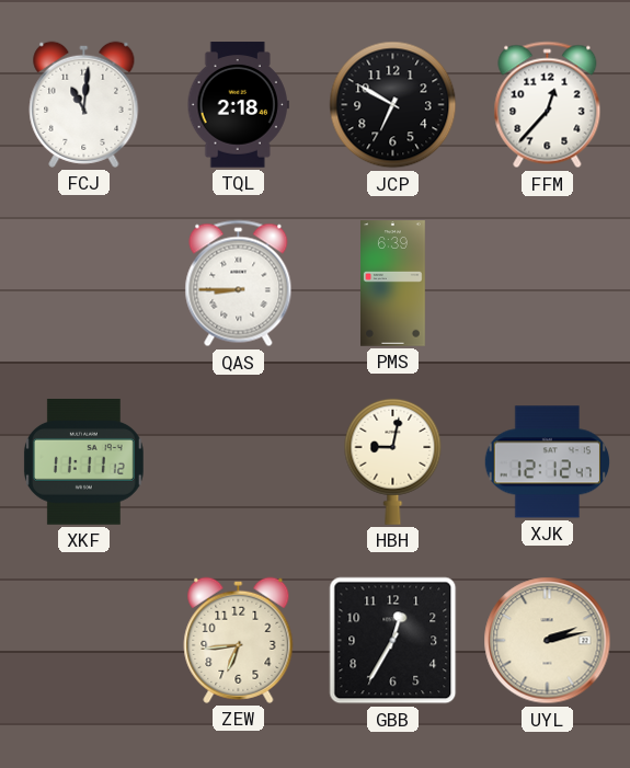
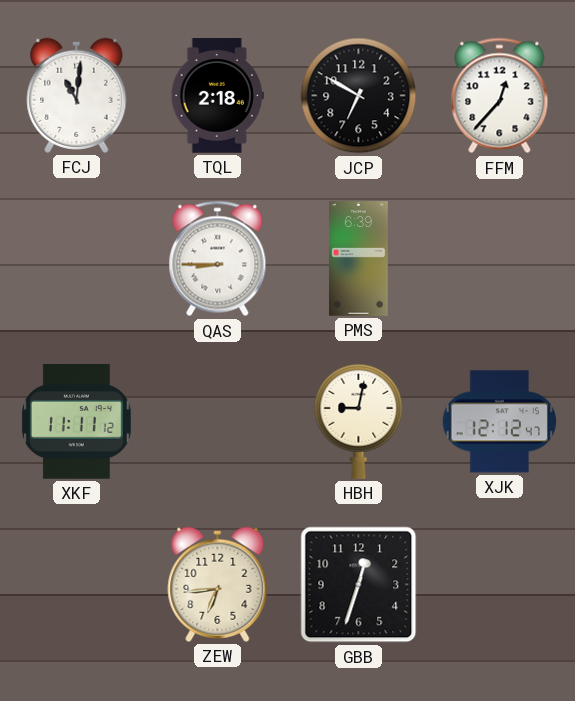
GBB: 12:35 -> 12:33
UYL: 2:13 -> none
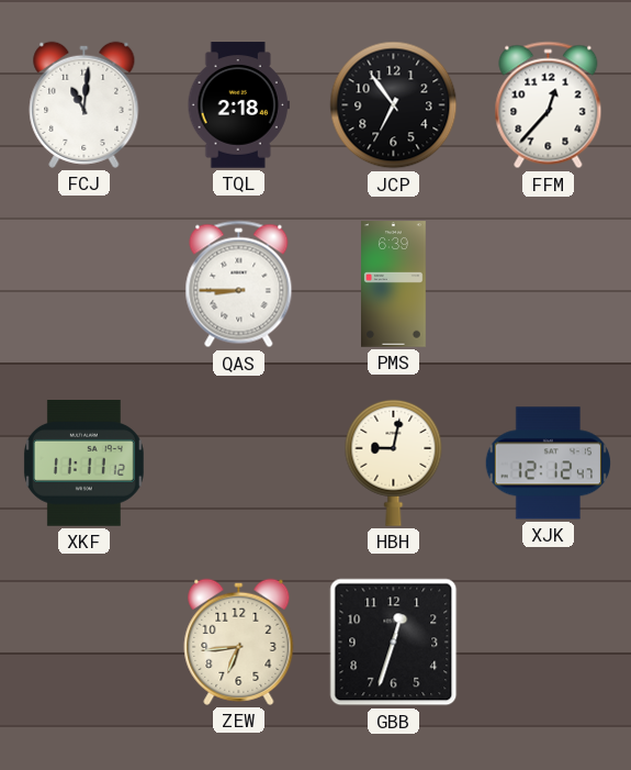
JCP: 6:50 -> 6:54
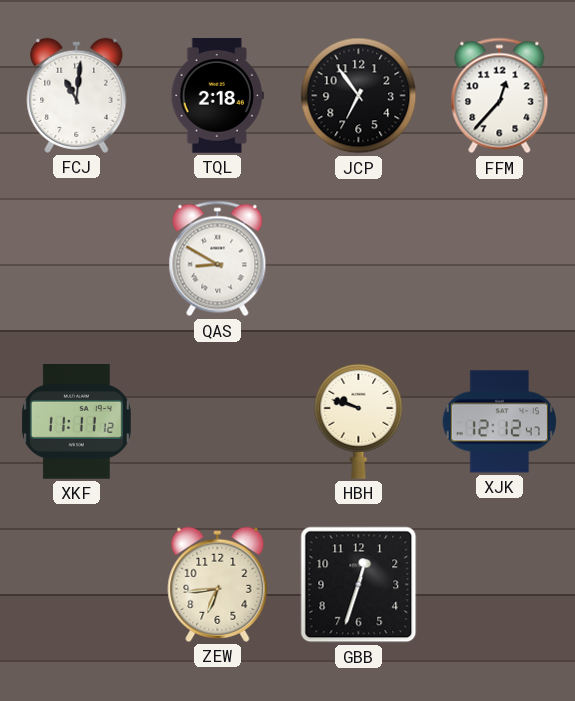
QAS: 8:45 -> 8:50
PMS: 6:39 -> none
HBH: 9:02 -> 9:48
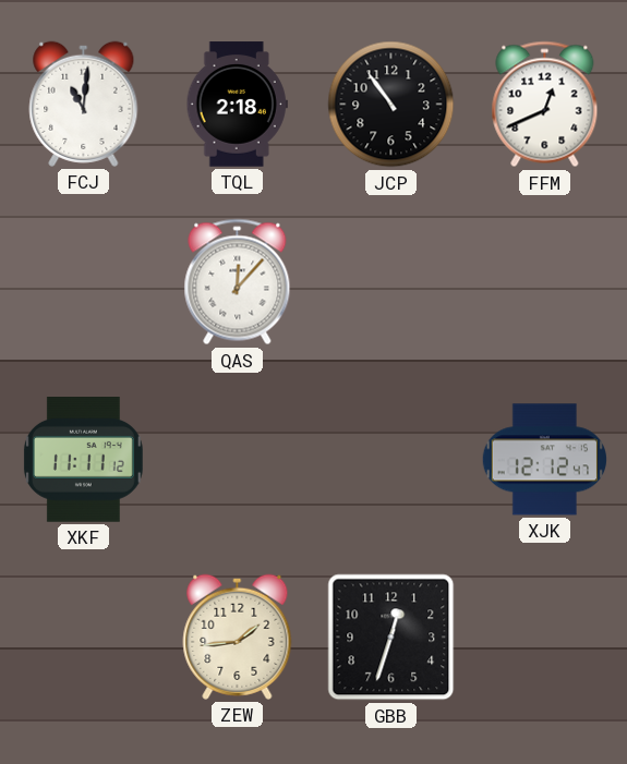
JCP: 6:54 -> 10:54
FFM: 12:37 -> 12:41
QAS: 8:50 -> 12:07
HBH: 9:48 -> none
ZEW: 6:44 -> 1:44
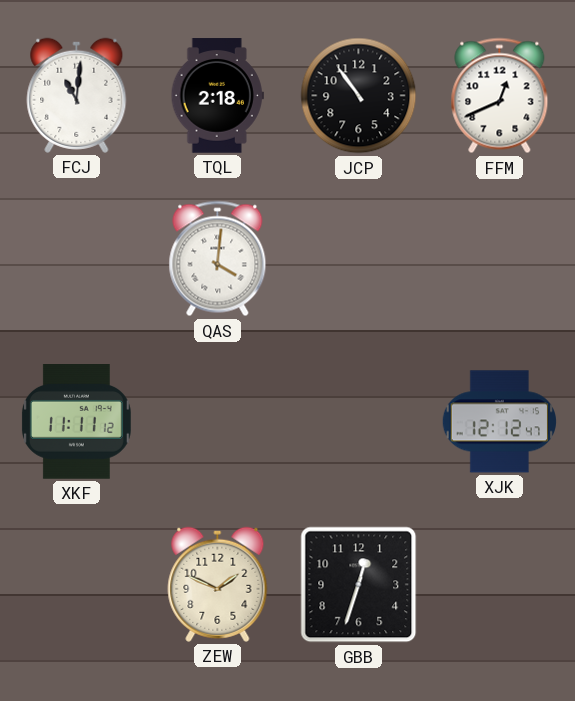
QAS: 12:07 -> 4:01
ZEW: 1:44 -> 1:49
